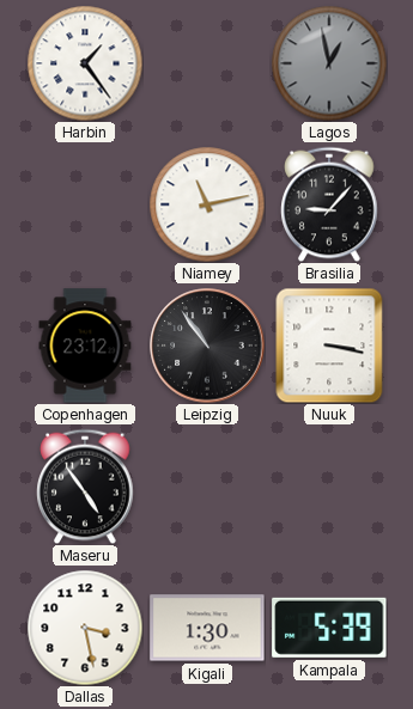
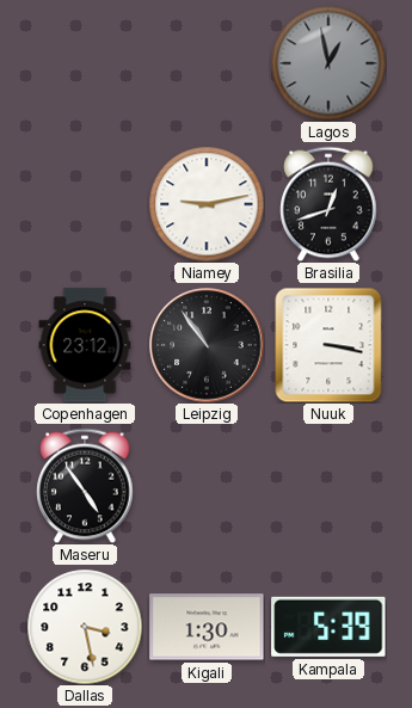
Harbin: 1:24 -> none
Niamey: 11:13 -> 9:13
Brasilia: 9:07 -> 12:42
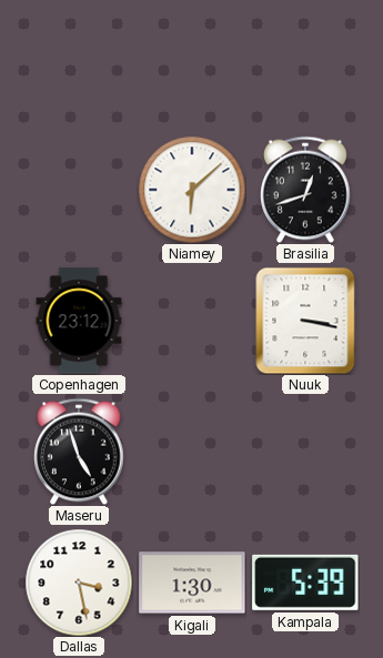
Lagos: 12:58 -> none
Niamey: 9:13 -> 6:08
Leipzig: 10:54 -> none
Maseru: 4:54 -> 4:57
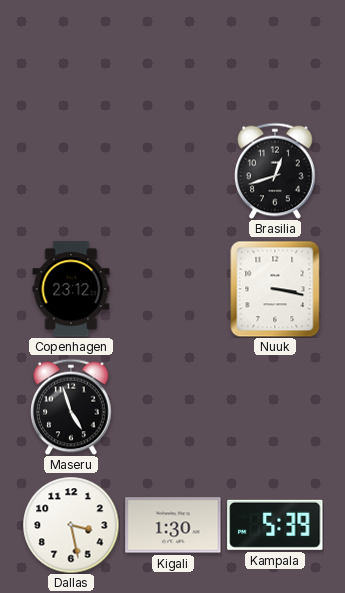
Niamey: 6:08 -> none
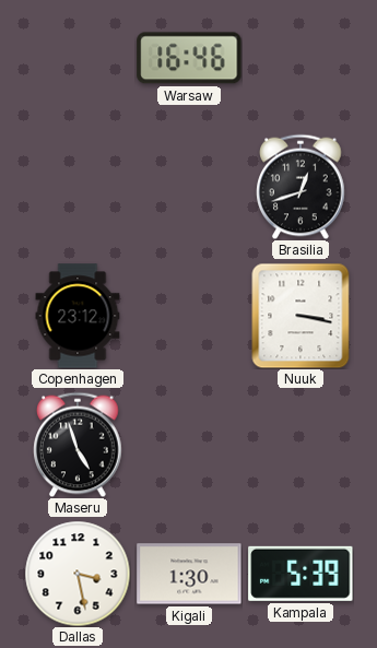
Warsaw: none -> 16:46
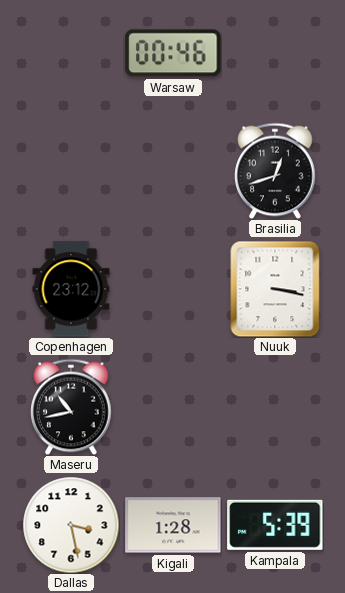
Warsaw: 16:46 -> 00:46
Maseru: 4:57 -> 10:43
Kigali: 1:30 -> 1:28
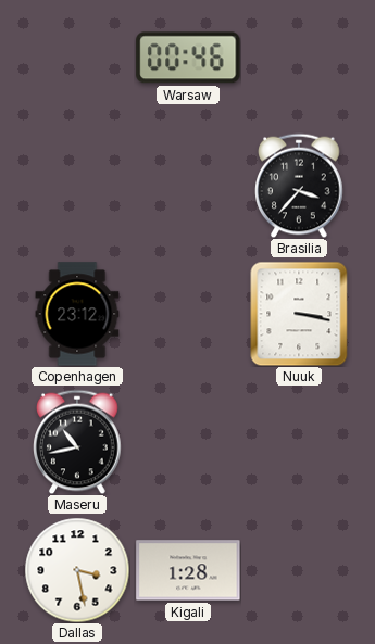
Brasilia: 12:42 -> 3:37
Kampala: 5:39 -> none
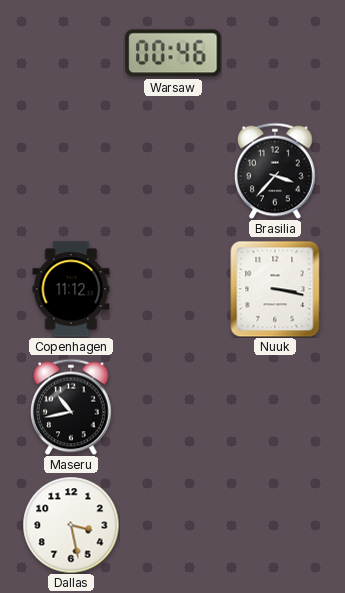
Copenhagen: 23:12 -> 11:12
Kigali: 1:28 -> none
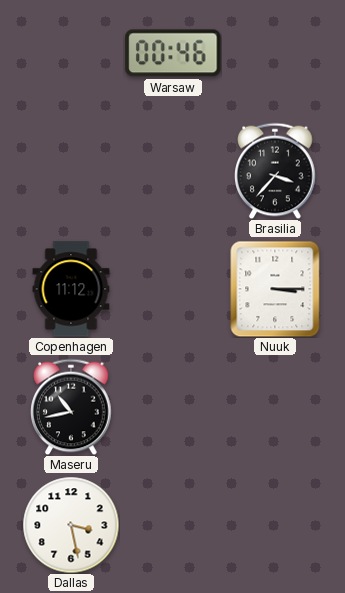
Nuuk: 3:17 -> 3:15
